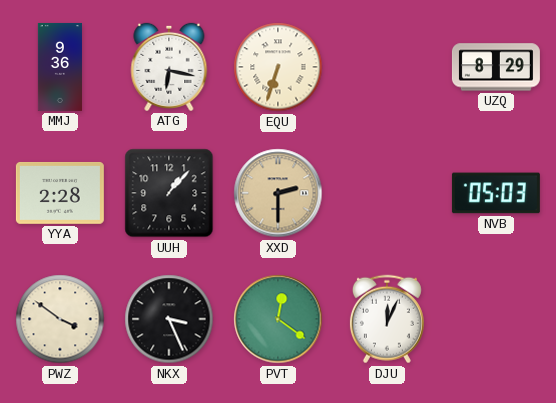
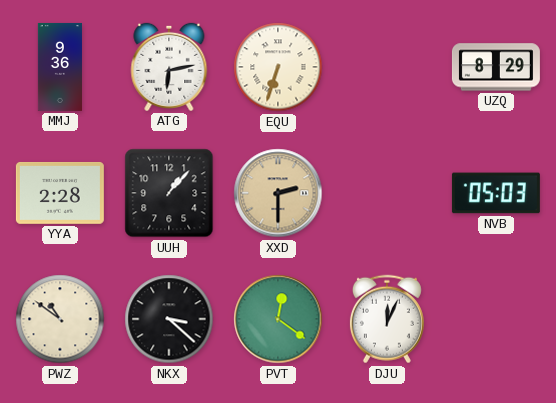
ATG: 6:17 -> 6:13
PWZ: 3:51 -> 10:51
NKX: 3:26 -> 3:22
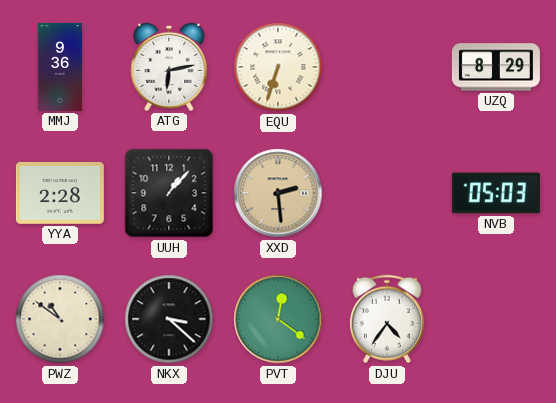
XXD: 2:30 -> 2:29
DJU: 12:04 -> 4:36
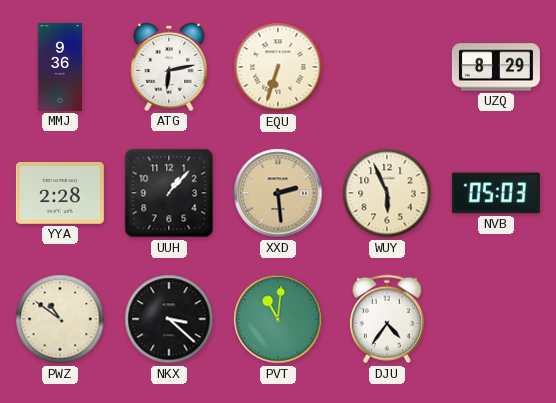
WUY: none -> 5:56
PVT: 12:21 -> 11:01
